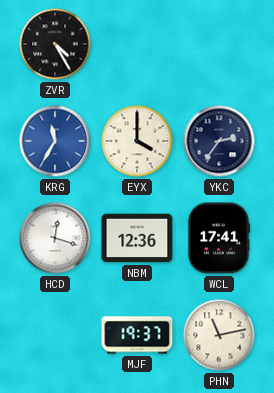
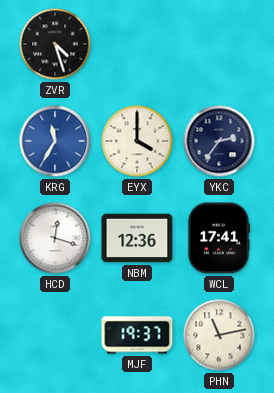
ZVR: 4:25 -> 4:27
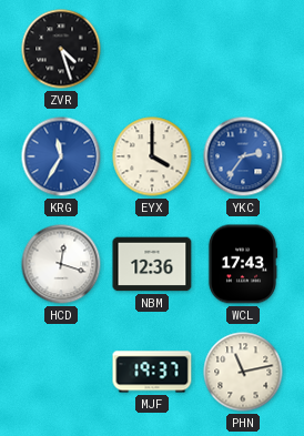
YKC dial: navy -> blue
WCL: 17:41 -> 17:43
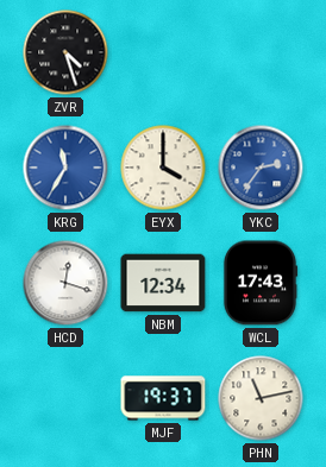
NBM: 12:36 -> 12:34
